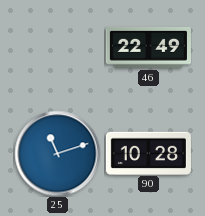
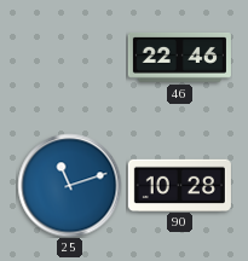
46: 22:49 -> 22:46
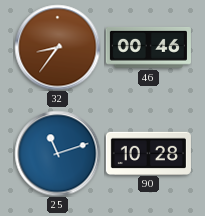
32: none -> 8:36
46: 22:46 -> 00:46
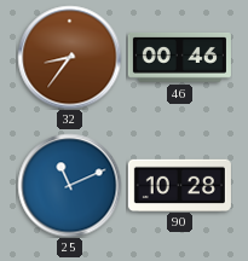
25: 11:12 -> 11:11
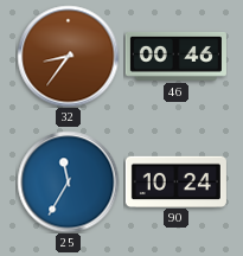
25: 11:11 -> 11:35
90: 10:28 -> 10:24
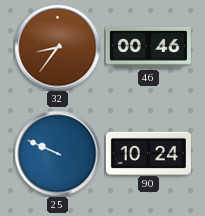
25: 11:35 -> 9:49
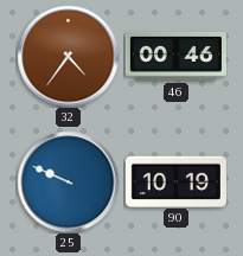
32: 8:36 -> 4:36
90: 10:24 -> 10:19
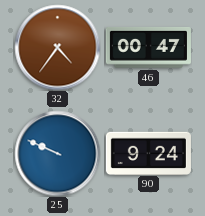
46: 00:46 -> 00:47
90: 10:19 -> 9:24
